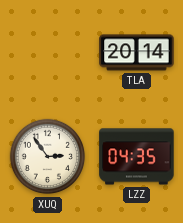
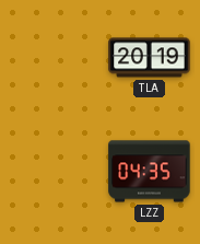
TLA: 20:14 -> 20:19
XUQ: 2:54 -> none
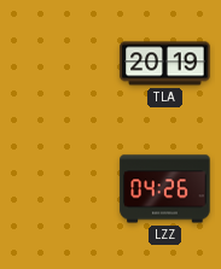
LZZ: 04:35 -> 04:26
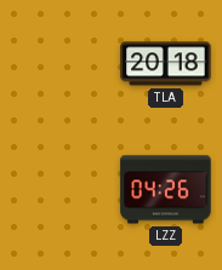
TLA: 20:19 -> 20:18
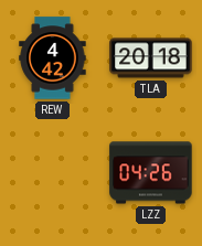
REW: none -> 4:42
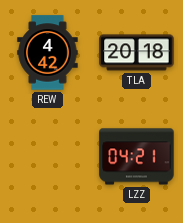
LZZ: 04:26 -> 04:21
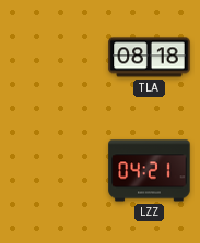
REW: 4:42 -> none
TLA: 20:18 -> 08:18
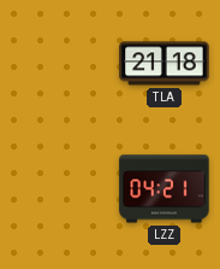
TLA: 08:18 -> 21:18
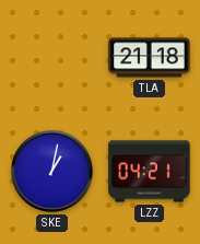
SKE: none -> 1:02
